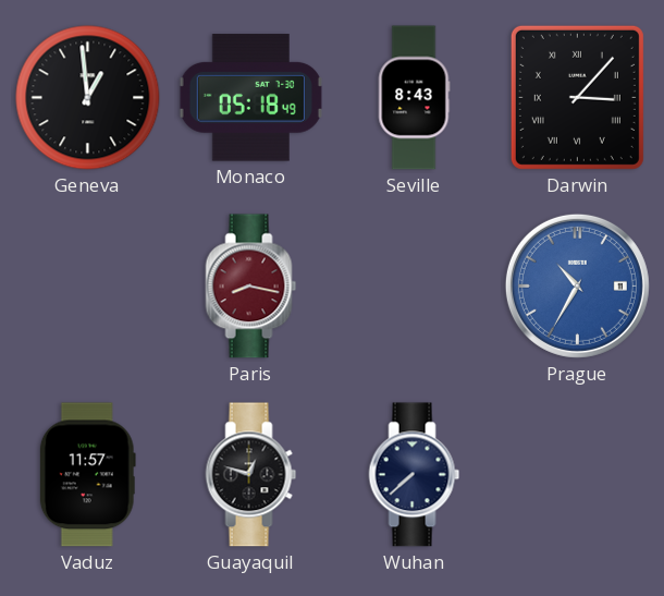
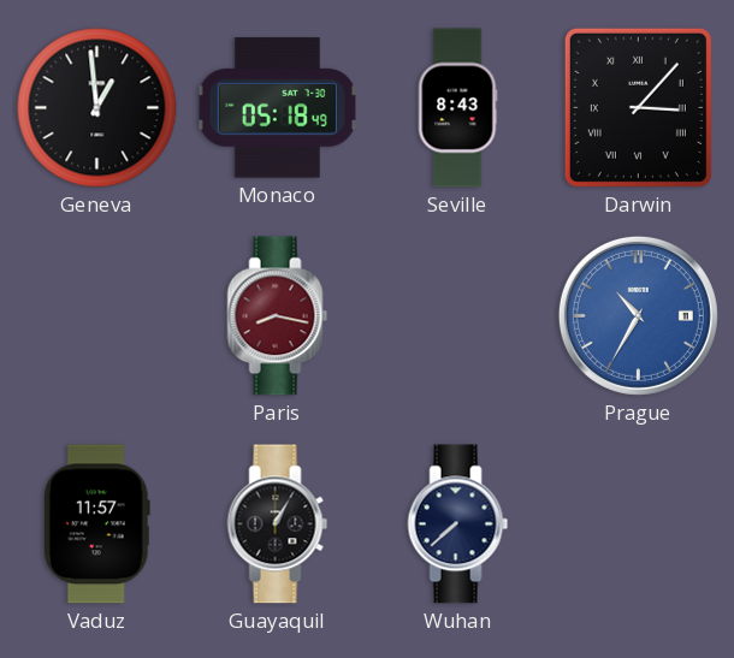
Guayaquil: 12:48 -> 1:05
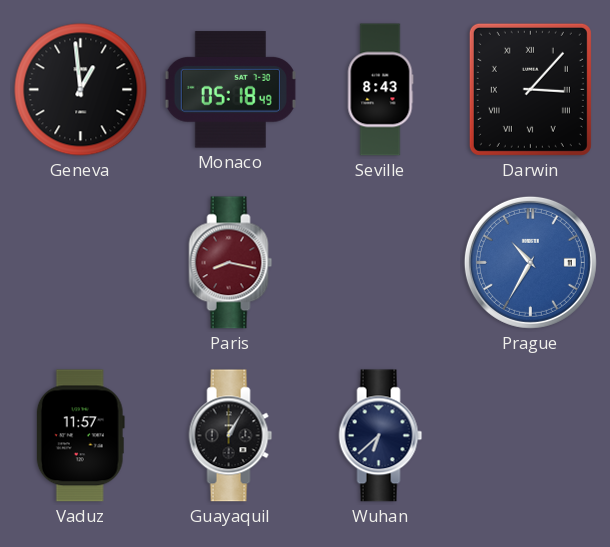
Wuhan: 7:38 -> 6:38
